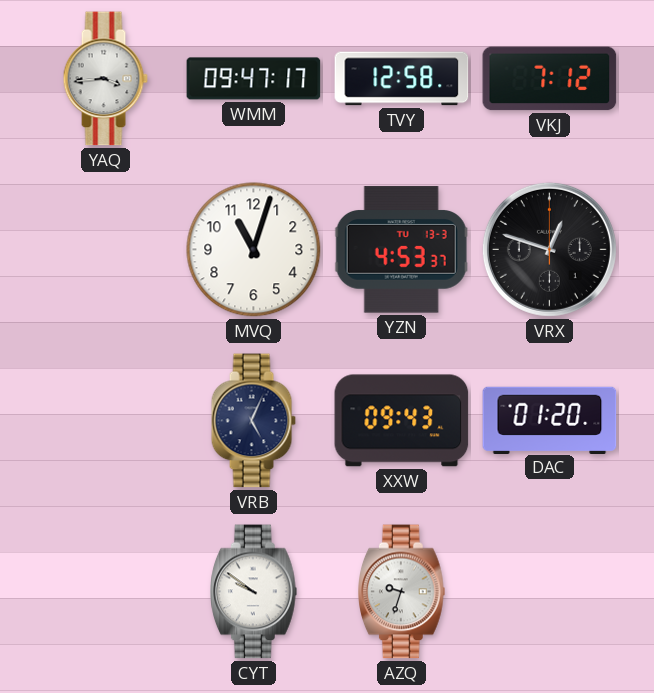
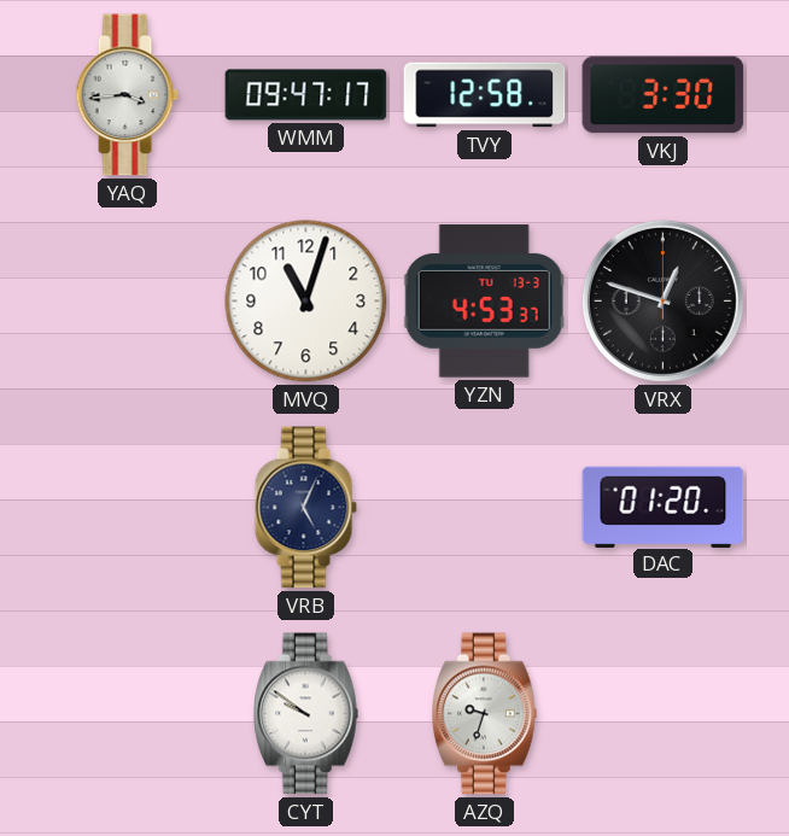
VKJ: 7:12 -> 3:30
XXW: 09:43 -> none
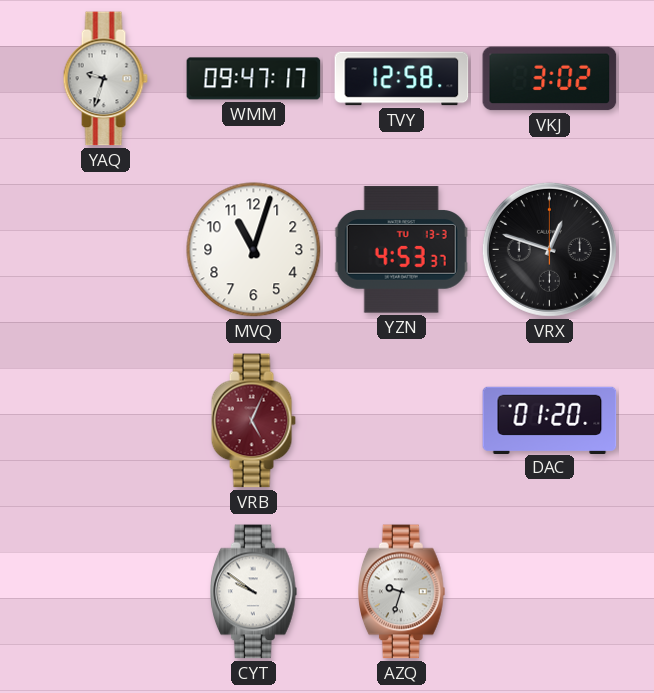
YAQ: 3:44 -> 9:33
VKJ: 3:30 -> 3:02
VRB dial: navy -> burgundy
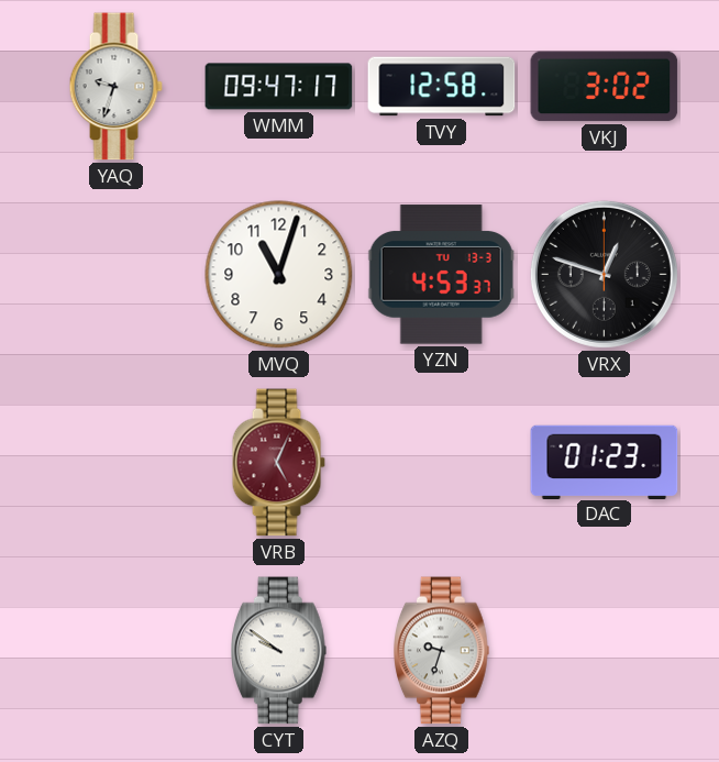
DAC: 01:20 -> 01:23
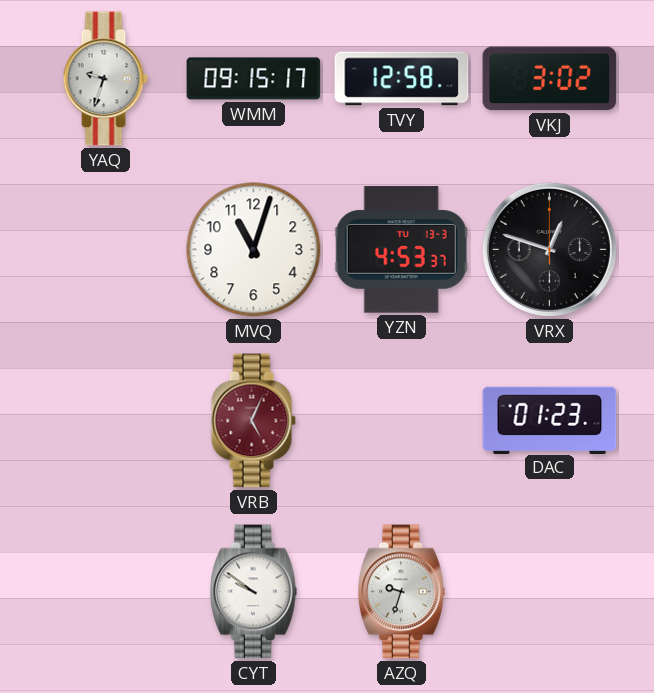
WMM: 09:47 -> 09:15
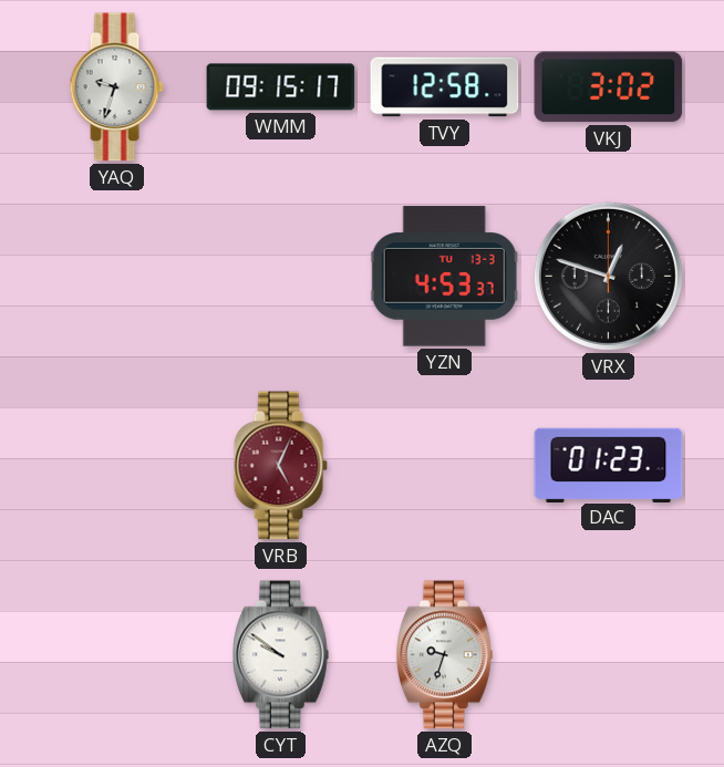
MVQ: 11:03 -> none
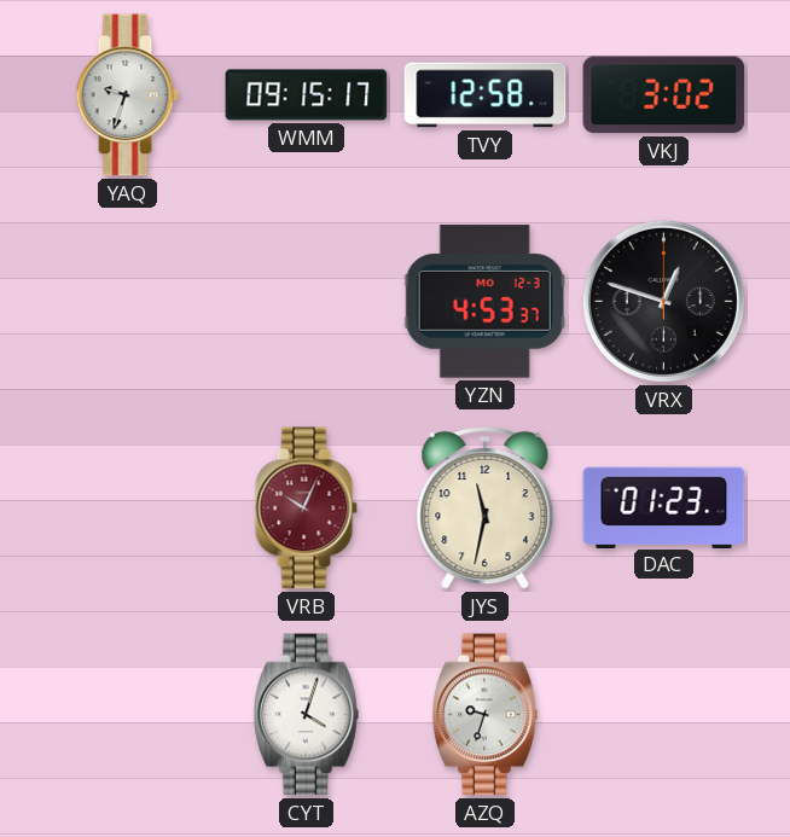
YZN date: TU 13-3 -> MO 12-3
VRB: 5:04 -> 10:04
JYS: none -> 11:32
CYT: 9:51 -> 4:03
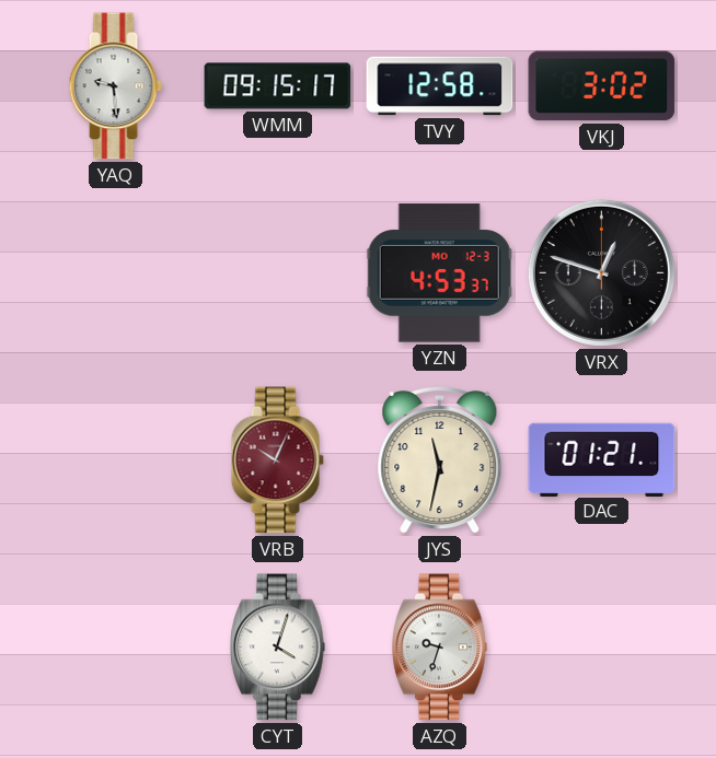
YAQ: 9:33 -> 9:29
DAC: 01:23 -> 01:21
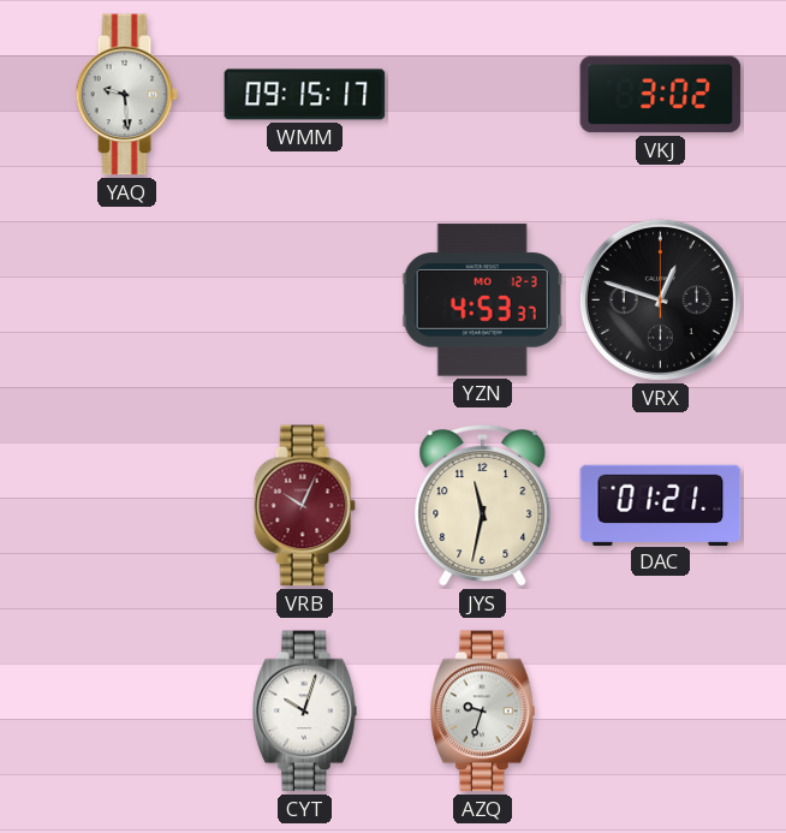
TVY: 12:58 -> none
CYT: 4:03 -> 10:03
